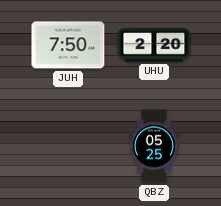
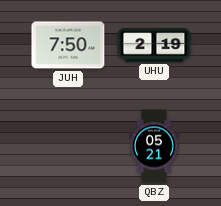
UHU: 2:20 -> 2:19
QBZ: 05:25 -> 05:21
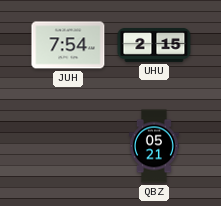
JUH: 7:50 -> 7:54
UHU: 2:19 -> 2:15
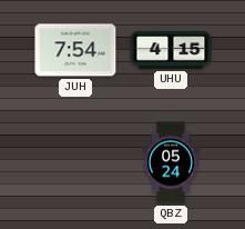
UHU: 2:15 -> 4:15
QBZ: 05:21 -> 05:24
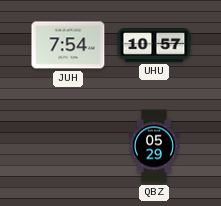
UHU: 4:15 -> 10:57
QBZ: 05:24 -> 05:29
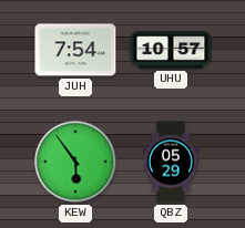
KEW: none -> 5:54
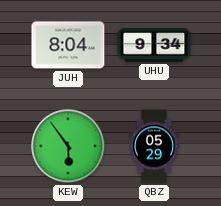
JUH: 7:54 -> 8:04
UHU: 10:57 -> 9:34
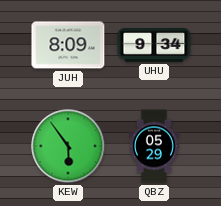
JUH: 8:04 -> 8:09
